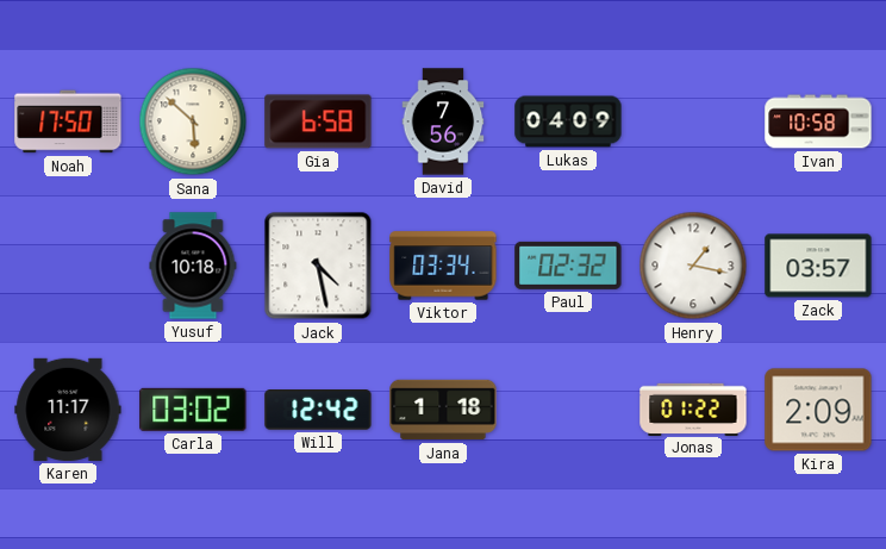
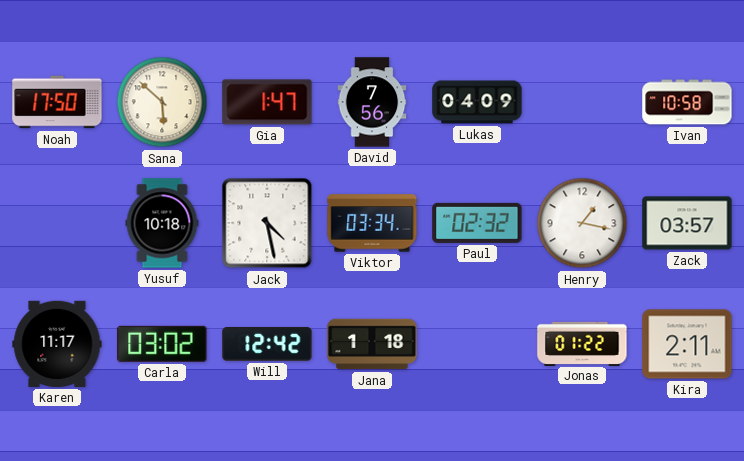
Gia: 6:58 -> 1:47
Kira: 2:09 -> 2:11
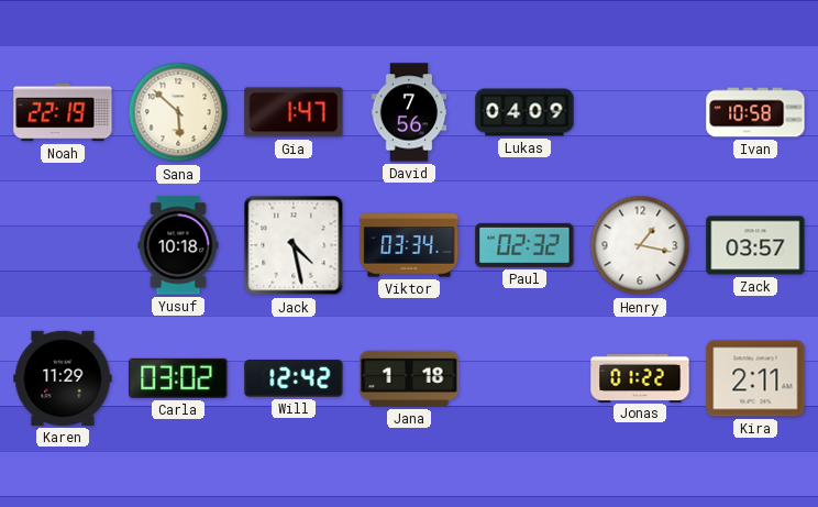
Noah: 17:50 -> 22:19
Karen: 11:17 -> 11:29
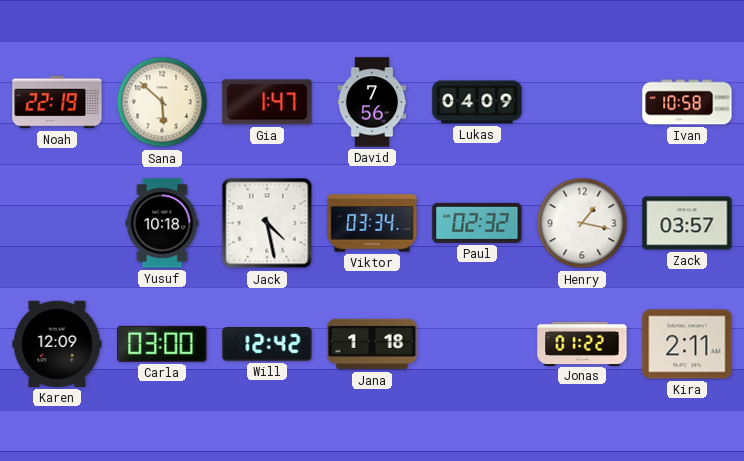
Karen: 11:29 -> 12:09
Carla: 03:02 -> 03:00
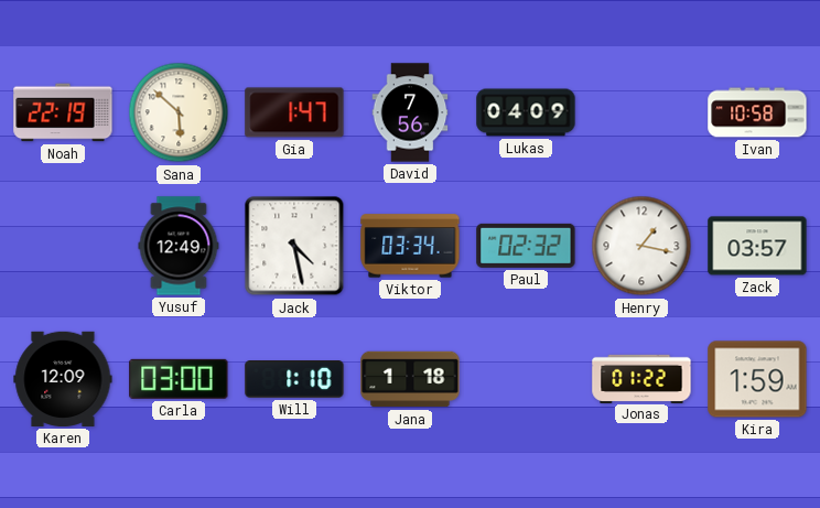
Yusuf: 10:18 -> 12:49
Will: 12:42 -> 1:10
Kira: 2:11 -> 1:59
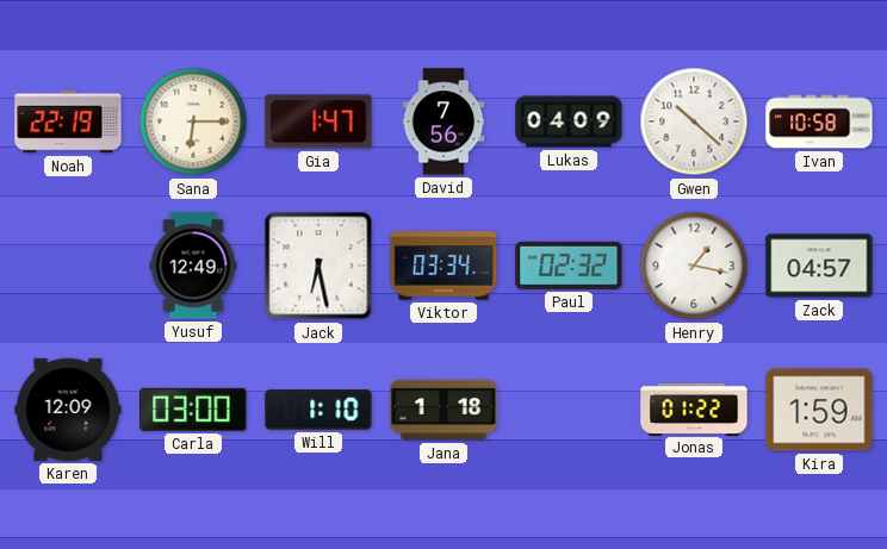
Sana: 5:52 -> 6:15
Gwen: none -> 10:22
Jack: 4:28 -> 6:28
Zack: 03:57 -> 04:57
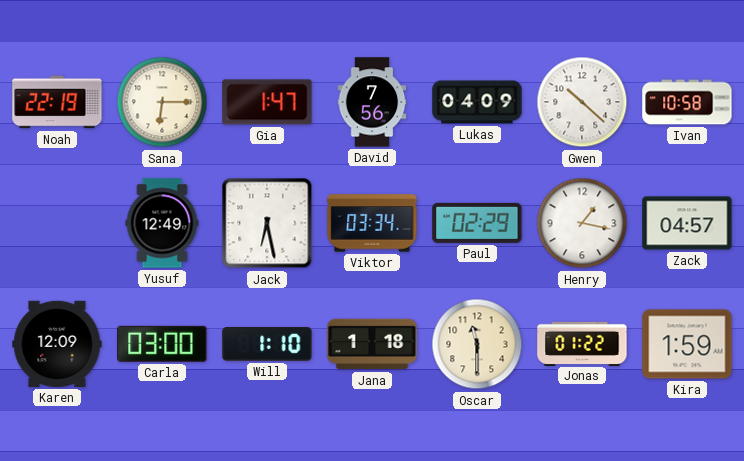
Paul: 02:32 -> 02:29
Oscar: none -> 11:30
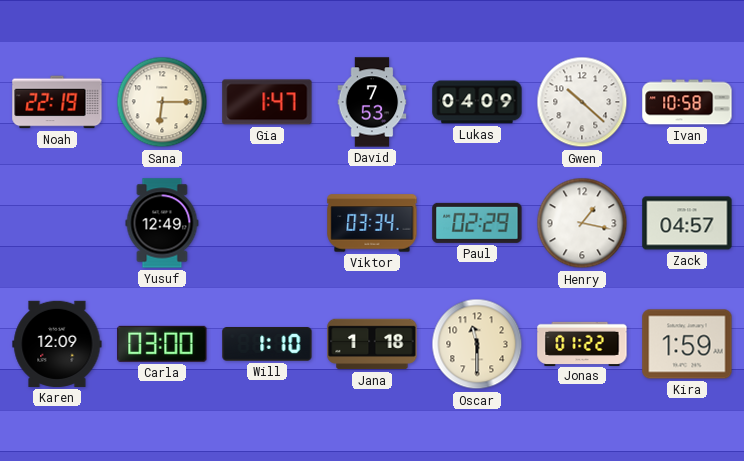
David: 7:56 -> 7:53
Jack: 6:28 -> none
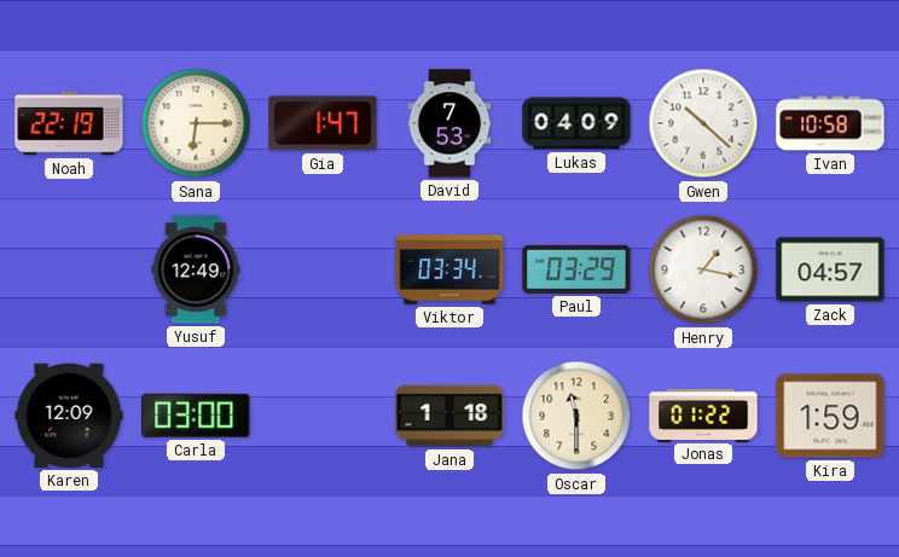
Paul: 02:29 -> 03:29
Will: 1:10 -> none
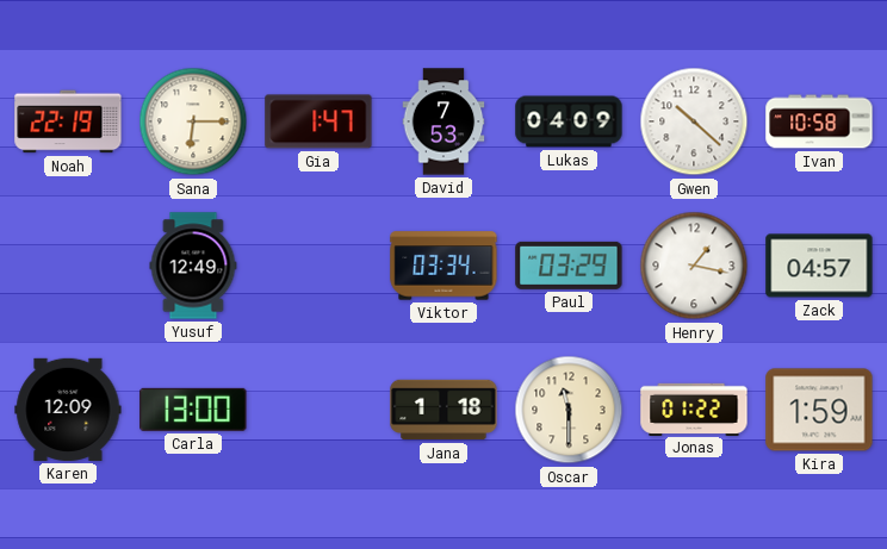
Carla: 03:00 -> 13:00
